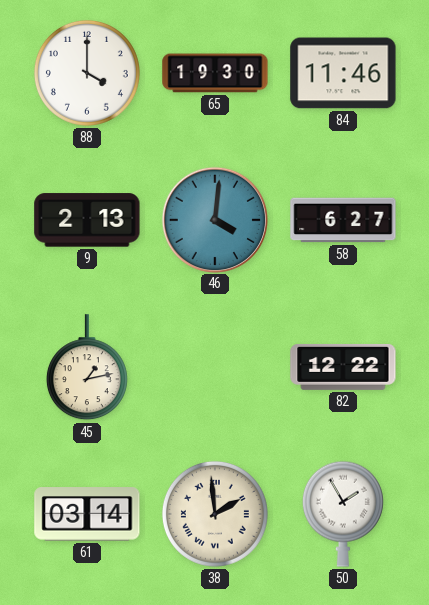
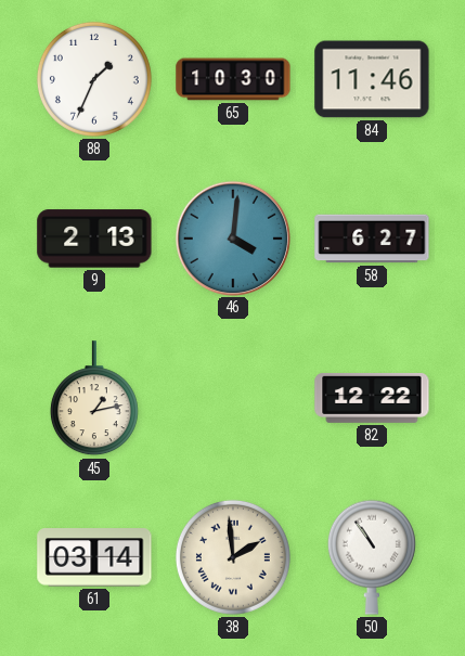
88: 4:00 -> 1:34
65: 19:30 -> 10:30
50: 1:55 -> 10:54
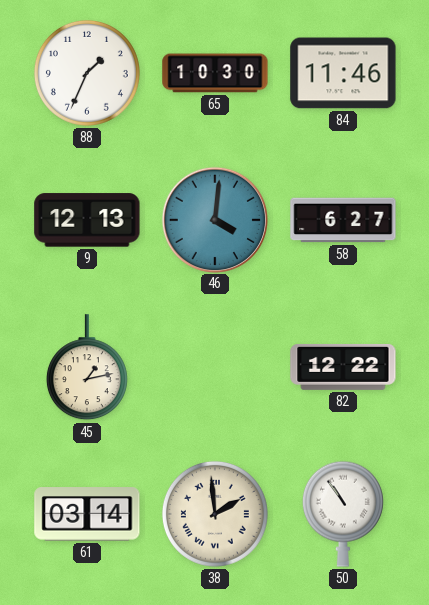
9: 2:13 -> 12:13
